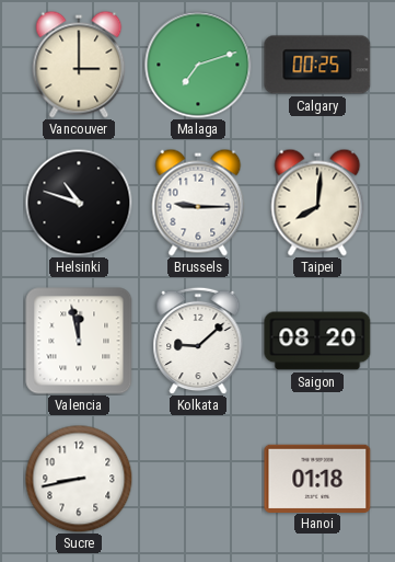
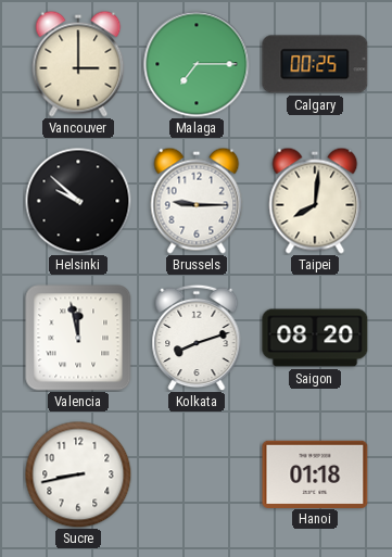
Malaga: 7:12 -> 7:15
Helsinki: 10:48 -> 9:52
Kolkata: 9:08 -> 8:12
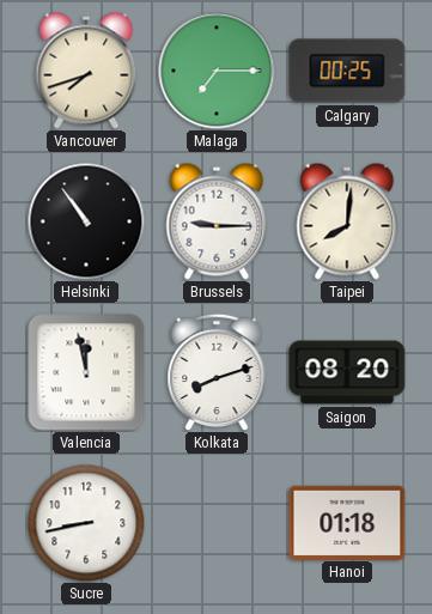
Vancouver: 3:00 -> 7:42
Helsinki: 9:52 -> 10:54
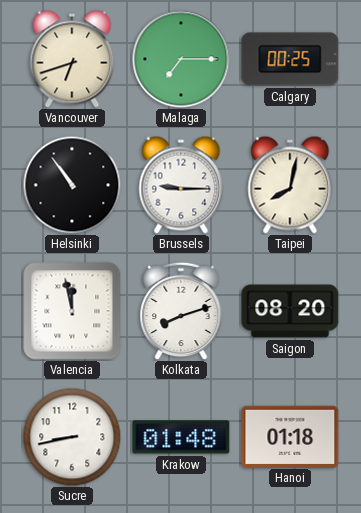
Vancouver: 7:42 -> 6:42
Taipei: 8:01 -> 8:02
Krakow: none -> 01:48
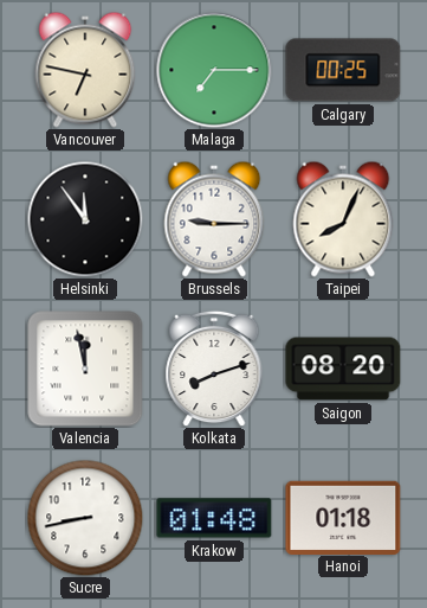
Vancouver: 6:42 -> 6:47
Helsinki: 10:54 -> 11:54
Taipei: 8:02 -> 8:04
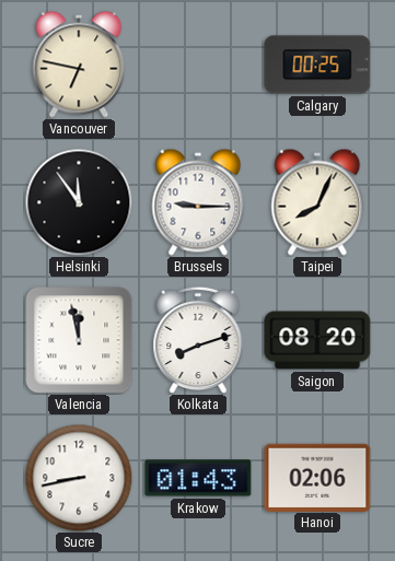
Malaga: 7:15 -> none
Krakow: 01:48 -> 01:43
Hanoi: 01:18 -> 02:06
